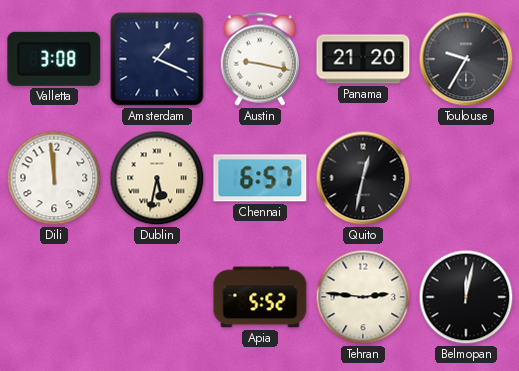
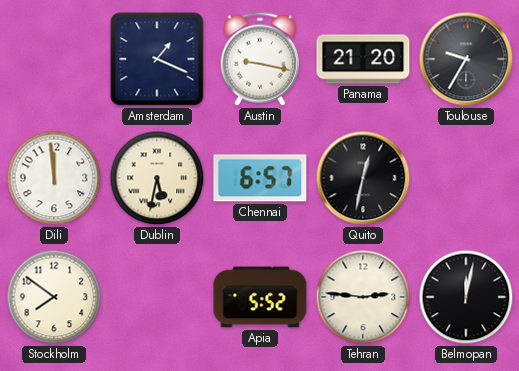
Valletta: 3:08 -> none
Stockholm: none -> 7:51
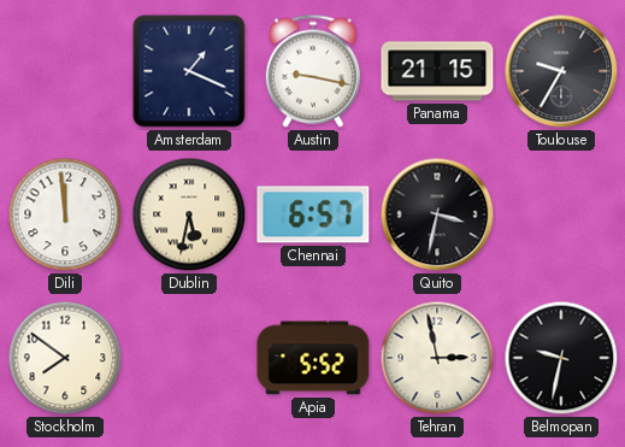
Panama: 21:20 -> 21:15
Quito: 12:32 -> 3:32
Tehran: 2:46 -> 2:58
Belmopan: 12:02 -> 9:32
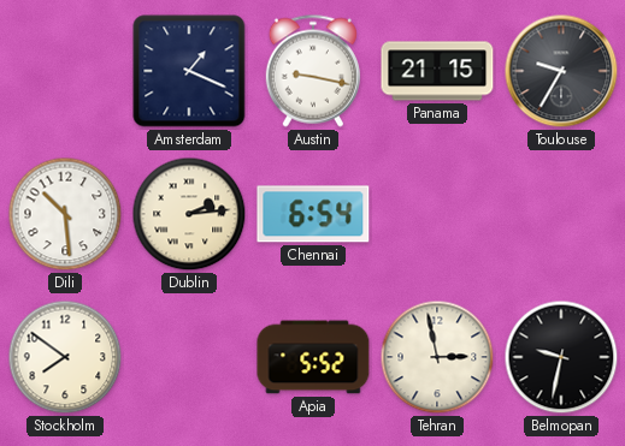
Dili: 11:59 -> 10:29
Dublin: 5:32 -> 2:14
Chennai: 6:57 -> 6:54
Quito: 3:32 -> none
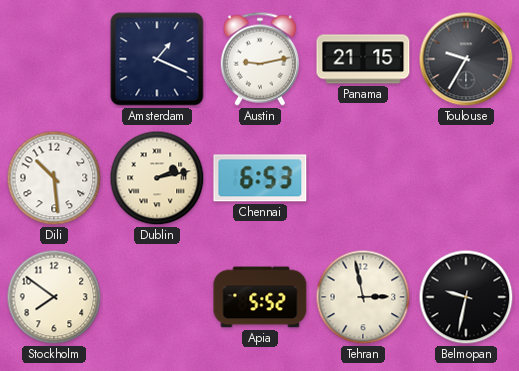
Austin: 9:17 -> 9:13
Dublin: 2:14 -> 2:13
Chennai: 6:54 -> 6:53
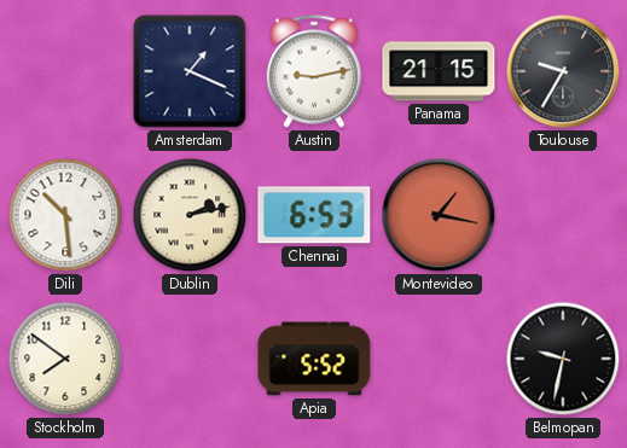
Montevideo: none -> 1:17
Tehran: 2:58 -> none
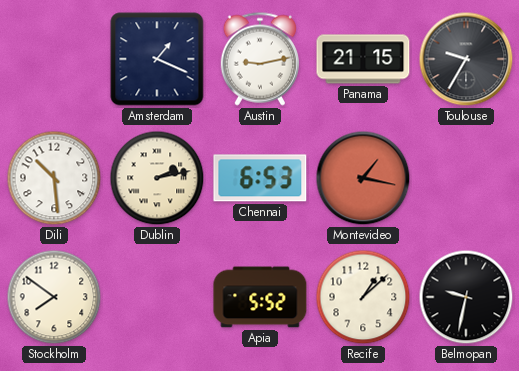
Recife: none -> 1:08
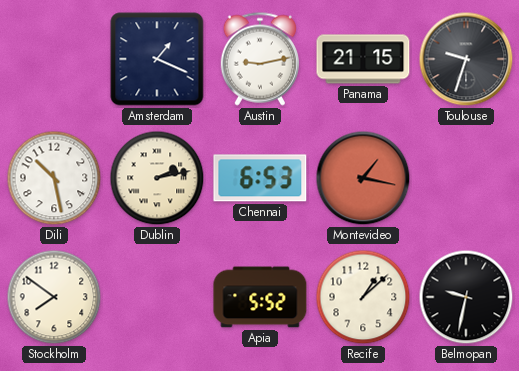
Toulouse: 9:35 -> 9:33
Dili: 10:29 -> 10:28
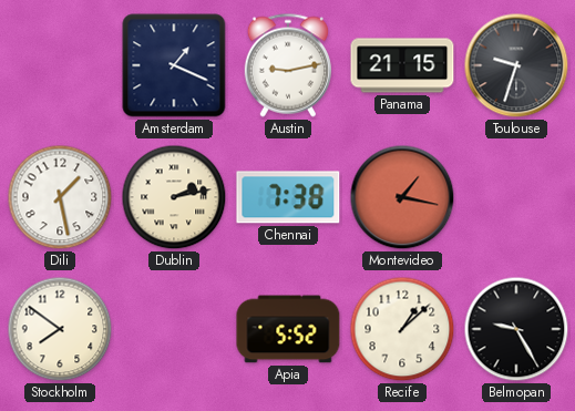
Dili: 10:28 -> 1:28
Chennai: 6:53 -> 7:38
Belmopan: 9:32 -> 9:25
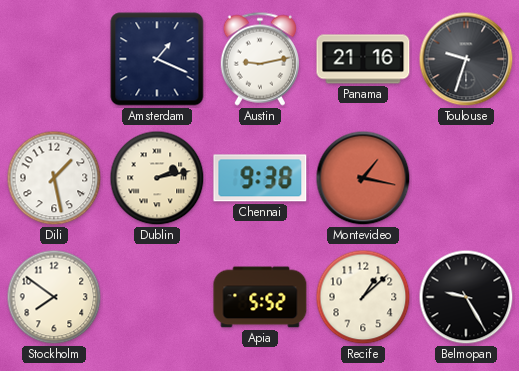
Panama: 21:15 -> 21:16
Chennai: 7:38 -> 9:38
